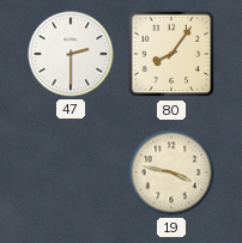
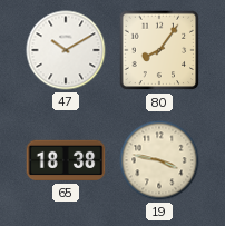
47: 2:30 -> 10:10
65: none -> 18:38
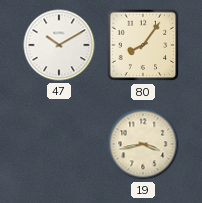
65: 18:38 -> none
19: 3:47 -> 3:43
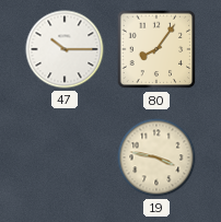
47: 10:10 -> 10:15
19: 3:43 -> 3:47
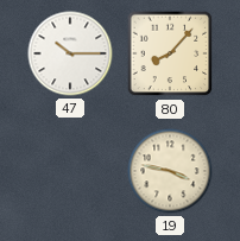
80: 8:06 -> 8:07
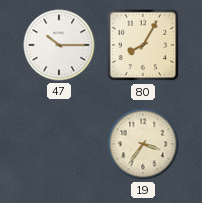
80: 8:07 -> 8:05
19: 3:47 -> 3:36
